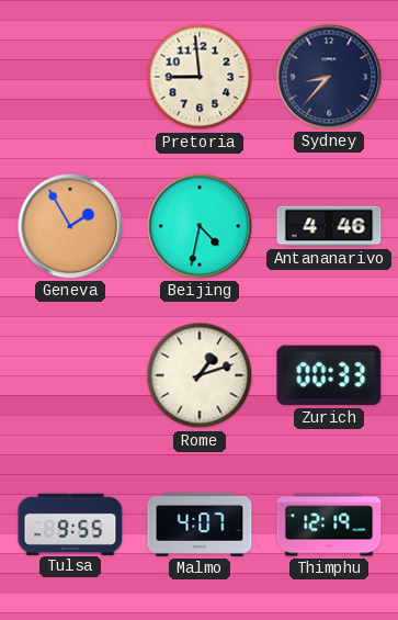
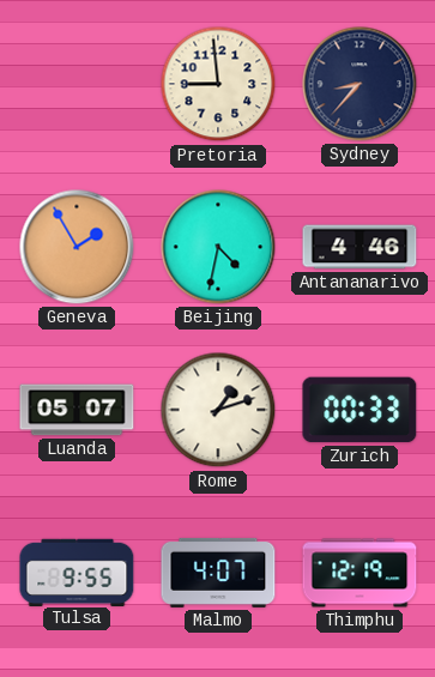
Luanda: none -> 05:07
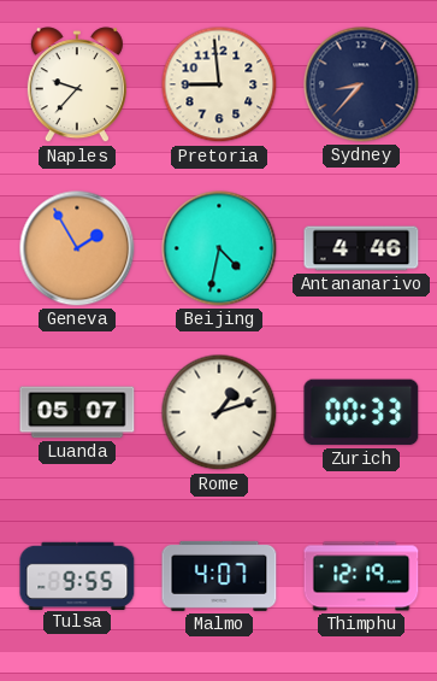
Naples: none -> 9:37
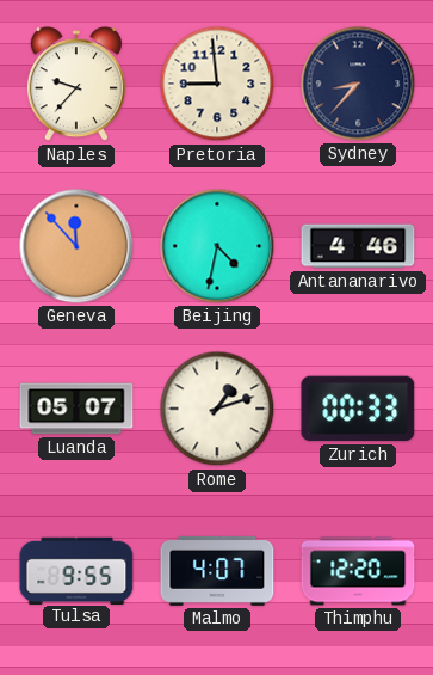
Geneva: 1:55 -> 11:53
Thimphu: 12:19 -> 12:20
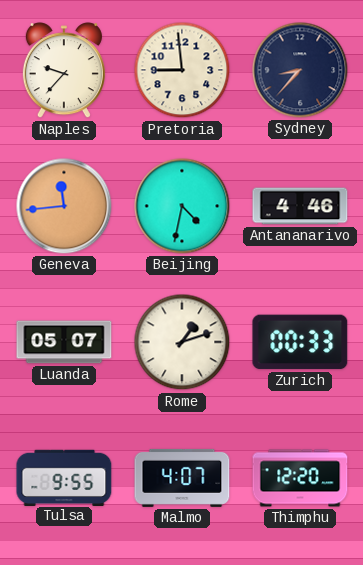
Geneva: 11:53 -> 11:44
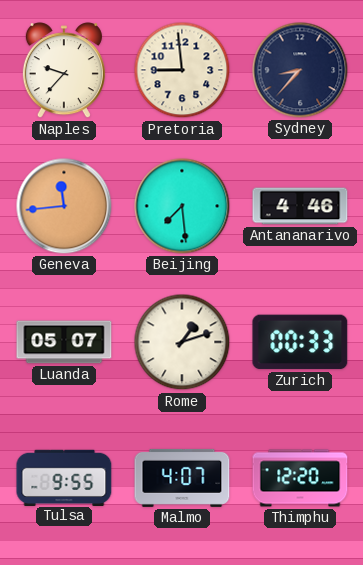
Beijing: 4:32 -> 7:29
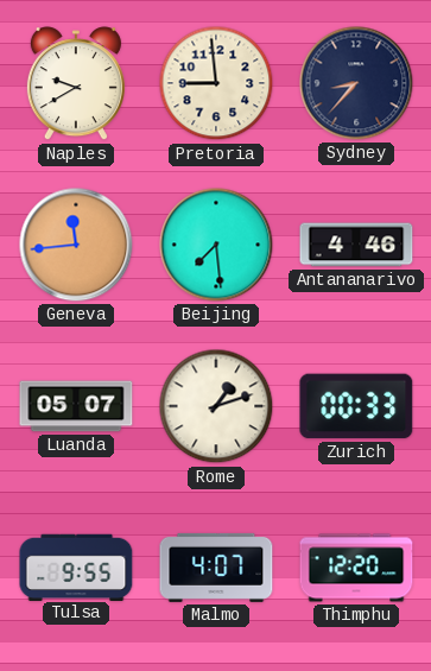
Naples: 9:37 -> 9:40
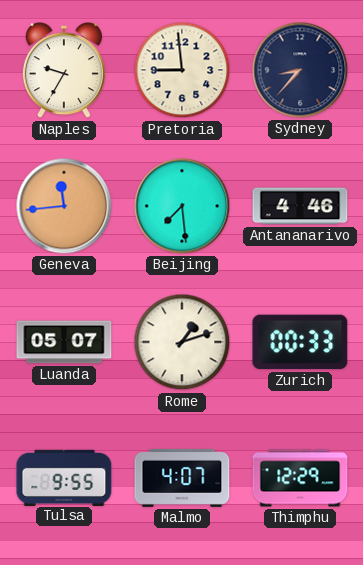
Naples: 9:40 -> 9:35
Thimphu: 12:20 -> 12:29
